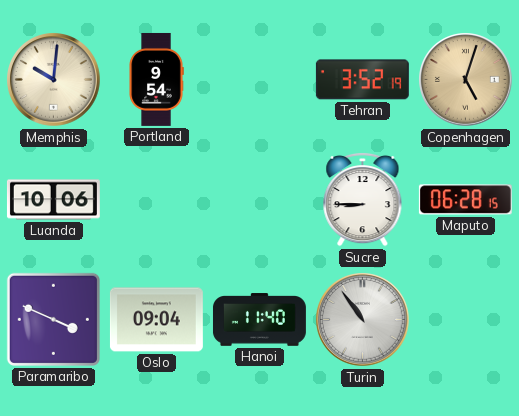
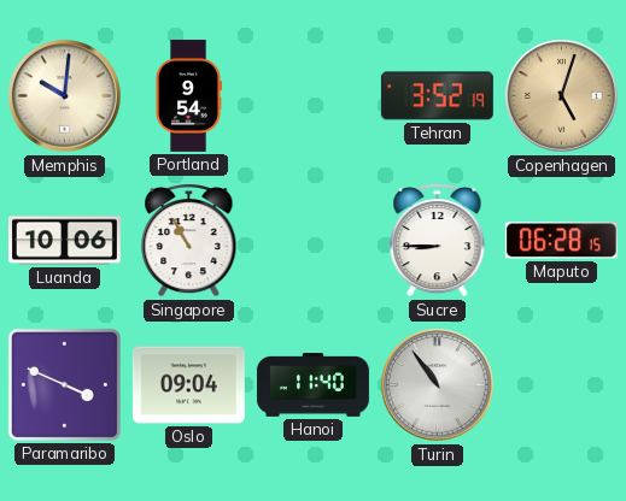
Singapore: none -> 10:55
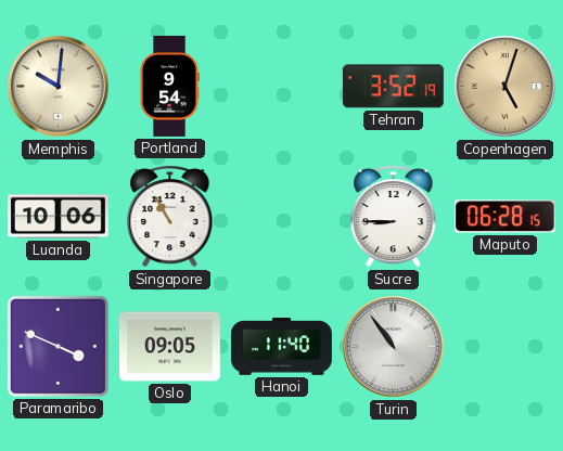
Oslo: 09:04 -> 09:05
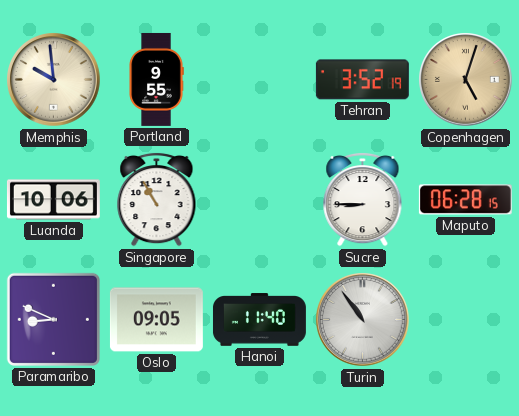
Memphis: 10:01 -> 9:59
Portland: 9:54 -> 9:55
Paramaribo: 3:49 -> 8:49
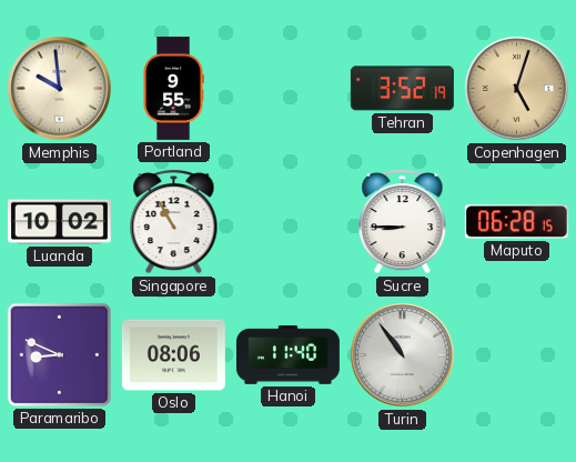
Luanda: 10:06 -> 10:02
Oslo: 09:05 -> 08:06
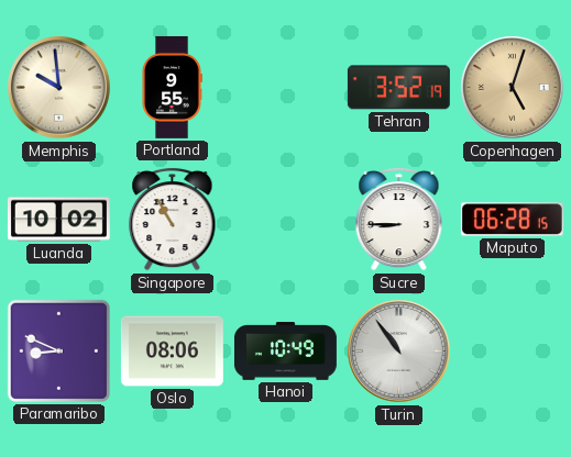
Hanoi: 11:40 -> 10:49
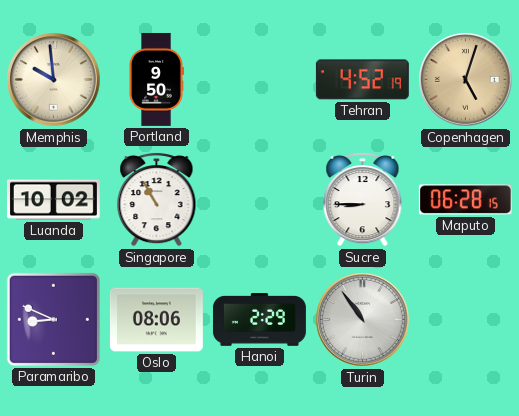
Portland: 9:55 -> 9:50
Tehran: 3:52 -> 4:52
Hanoi: 10:49 -> 2:29
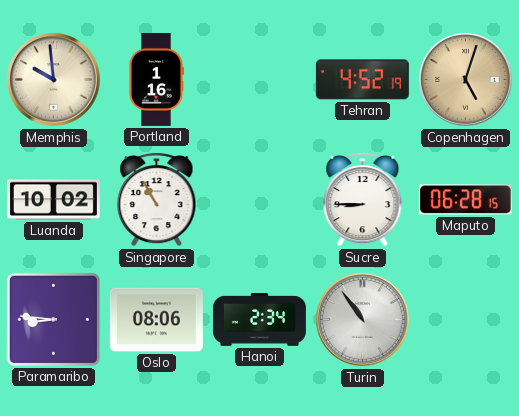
Portland: 9:50 -> 1:16
Paramaribo: 8:49 -> 8:46
Hanoi: 2:29 -> 2:34
